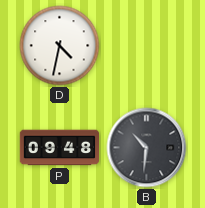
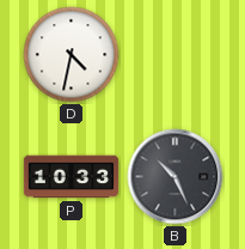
P: 09:48 -> 10:33
B: 10:31 -> 10:26
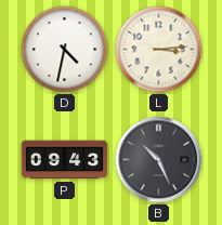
L: none -> 3:14
P: 10:33 -> 09:43
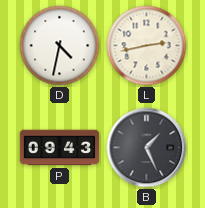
L: 3:14 -> 2:43
B: 10:26 -> 1:26
